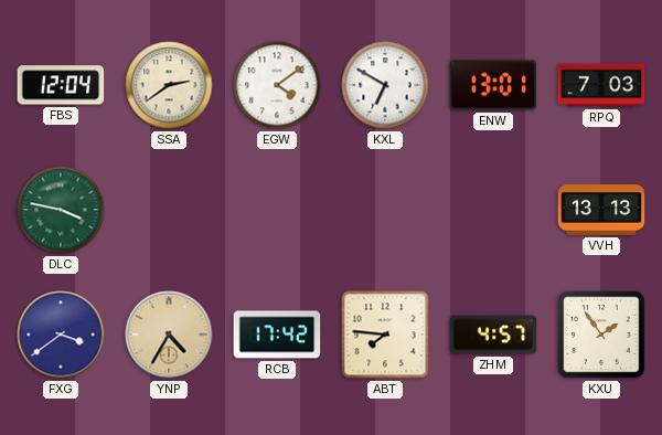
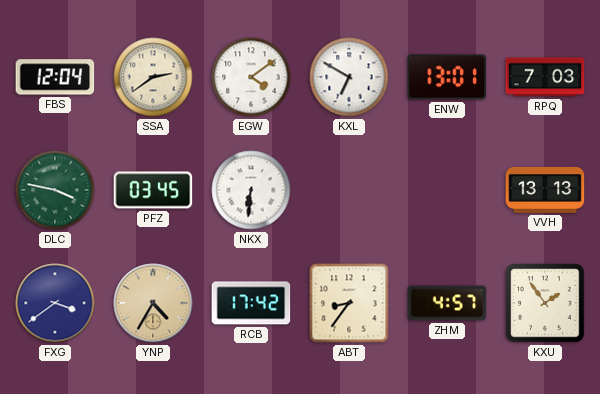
PFZ: none -> 03:45
NKX: none -> 6:31
ABT: 7:46 -> 8:36
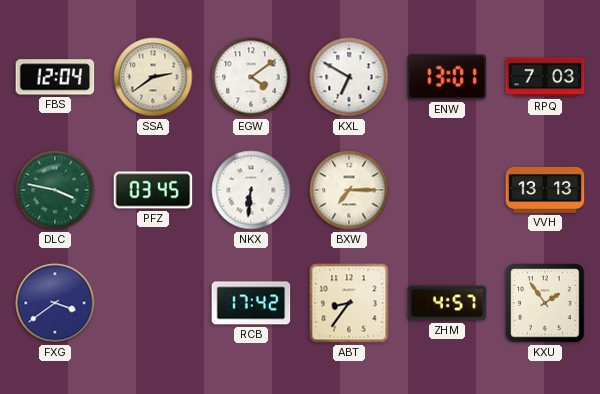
BXW: none -> 7:15
YNP: 4:35 -> none
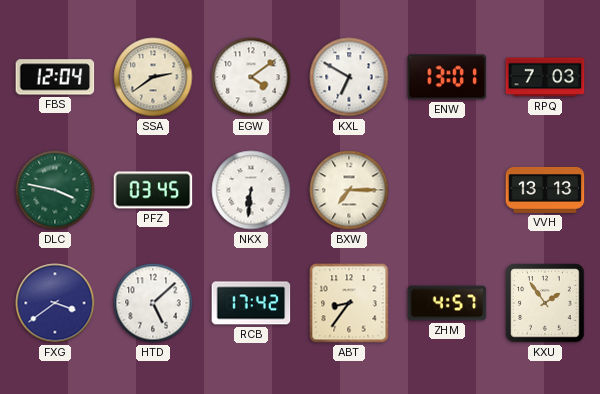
HTD: none -> 5:08
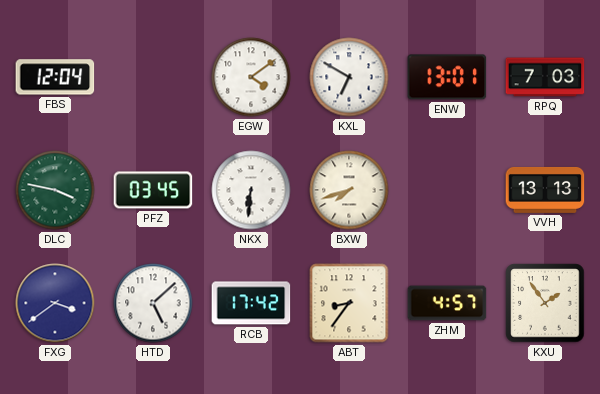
SSA: 2:39 -> none
BXW: 7:15 -> 7:42
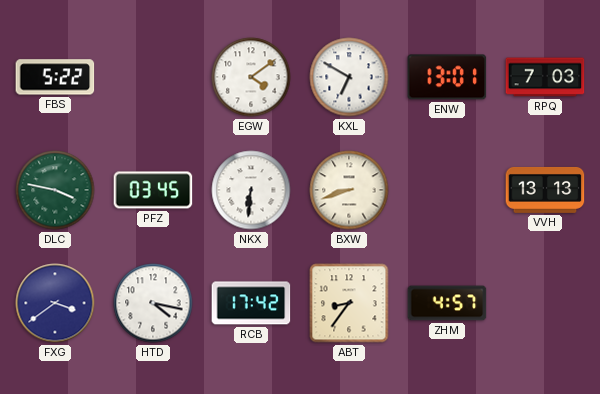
FBS: 12:04 -> 5:22
BXW: 7:42 -> 8:42
HTD: 5:08 -> 4:17
KXU: 1:54 -> none
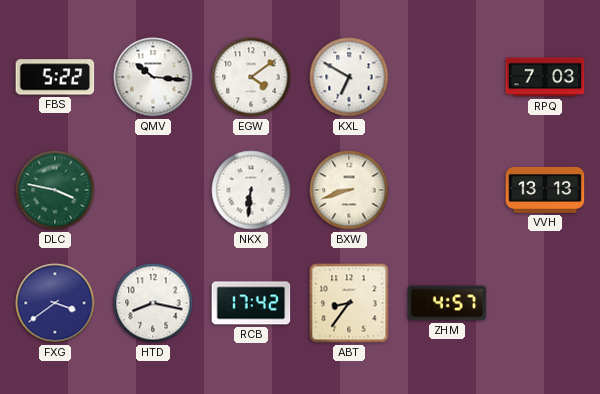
QMV: none -> 10:16
ENW: 13:01 -> none
PFZ: 03:45 -> none
HTD: 4:17 -> 8:17
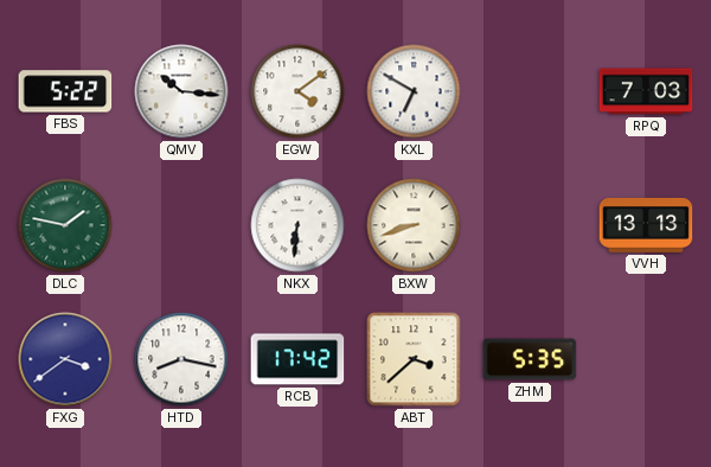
DLC: 3:47 -> 1:47
ABT: 8:36 -> 3:38
ZHM: 4:57 -> 5:35
